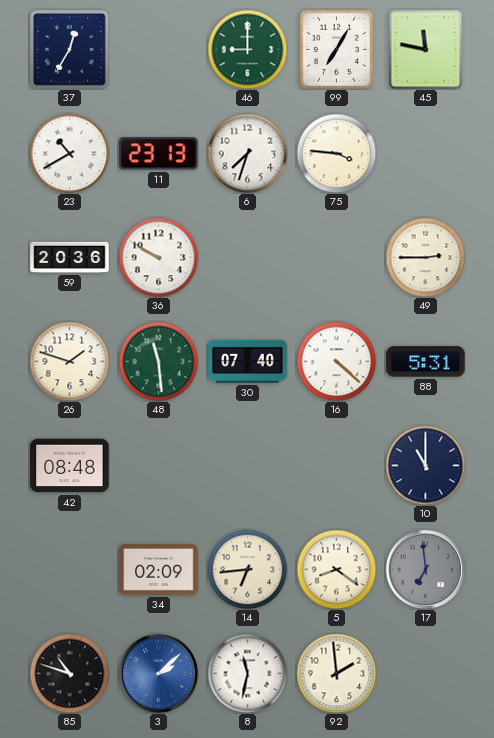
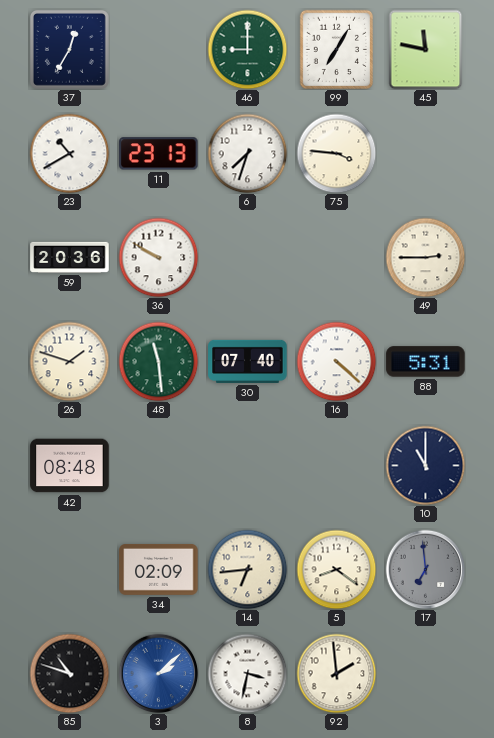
8: 11:32 -> 3:32
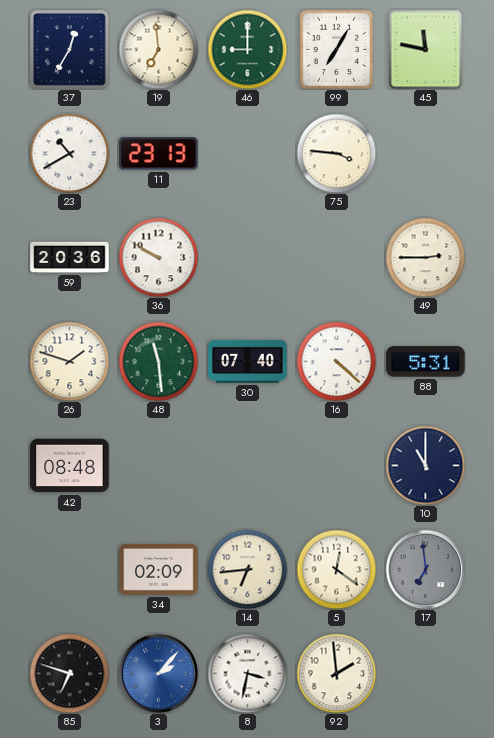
19: none -> 6:59
6: 7:33 -> none
5: 8:21 -> 12:21
85: 10:48 -> 6:48
3: 2:08 -> 2:07
